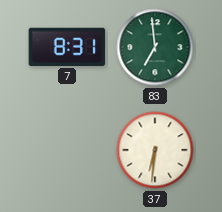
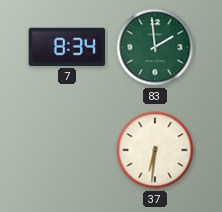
7: 8:31 -> 8:34
83: 6:59 -> 1:59
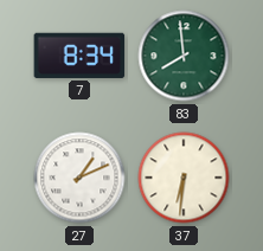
83: 1:59 -> 7:59
27: none -> 1:11
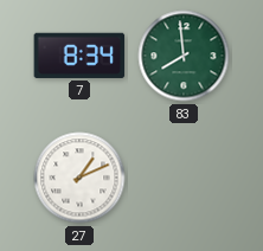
37: 6:31 -> none
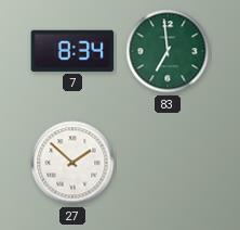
83: 7:59 -> 6:59
27: 1:11 -> 1:52
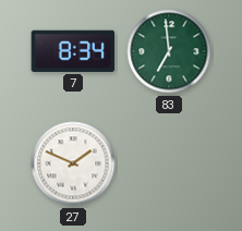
27: 1:52 -> 1:49
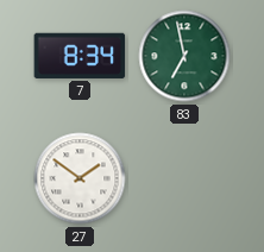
83: 6:59 -> 6:58
27: 1:49 -> 1:51
